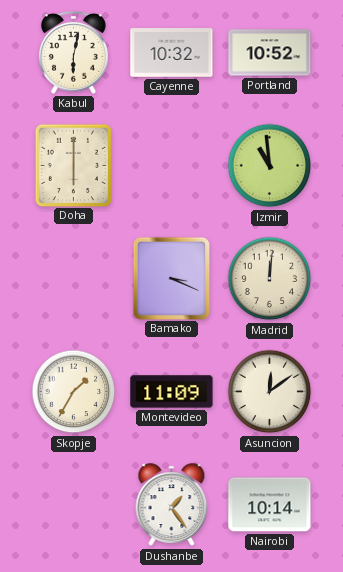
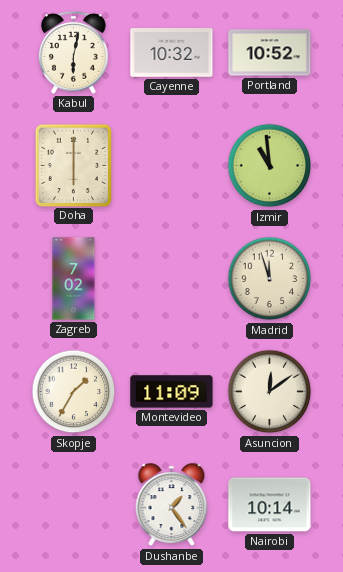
Zagreb: none -> 7:02
Bamako: 3:19 -> none
Madrid: 12:01 -> 11:57
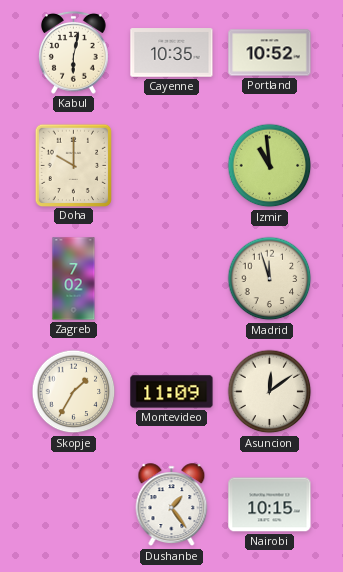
Cayenne: 10:32 -> 10:35
Doha: 6:00 -> 10:00
Nairobi: 10:14 -> 10:15
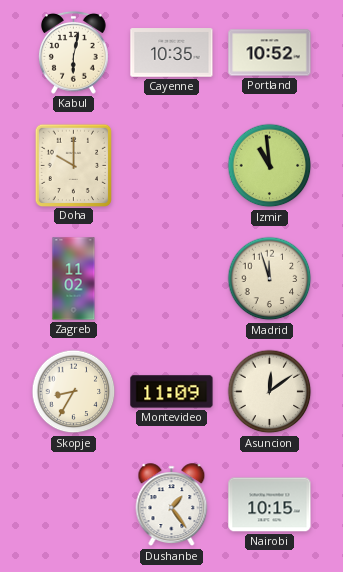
Zagreb: 7:02 -> 11:02
Skopje: 1:35 -> 8:35
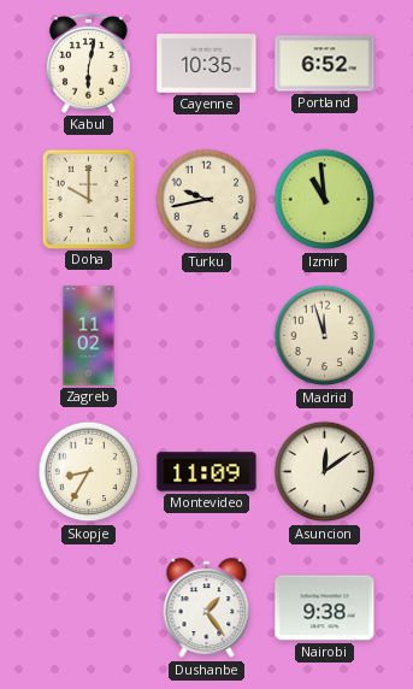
Portland: 10:52 -> 6:52
Turku: none -> 9:43
Nairobi: 10:15 -> 9:38
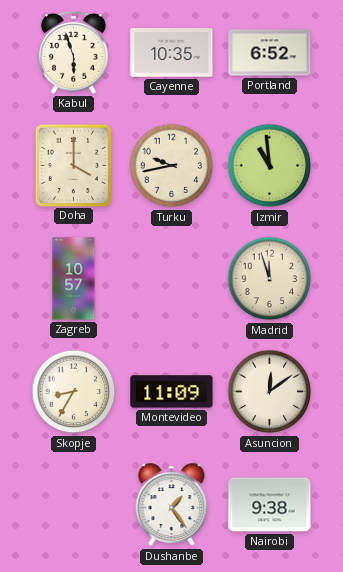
Kabul: 6:02 -> 5:57
Doha: 10:00 -> 4:00
Zagreb: 11:02 -> 10:57
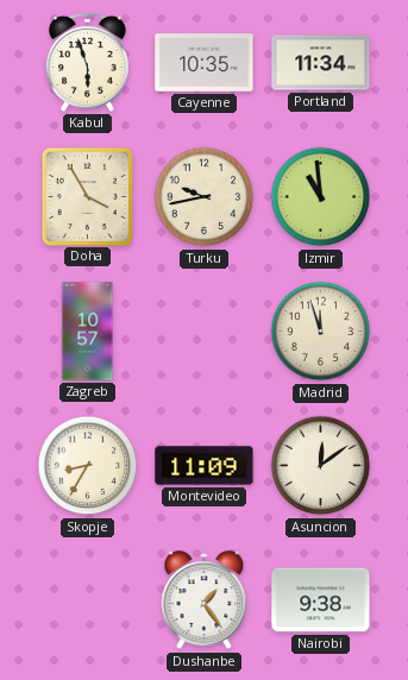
Portland: 6:52 -> 11:34
Doha: 4:00 -> 3:55
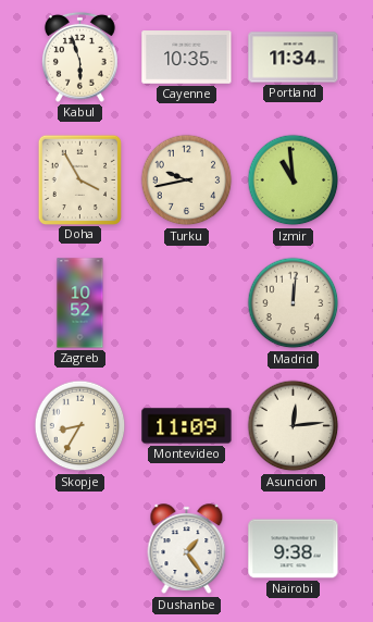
Zagreb: 10:57 -> 10:52
Madrid: 11:57 -> 12:01
Asuncion: 12:09 -> 12:14
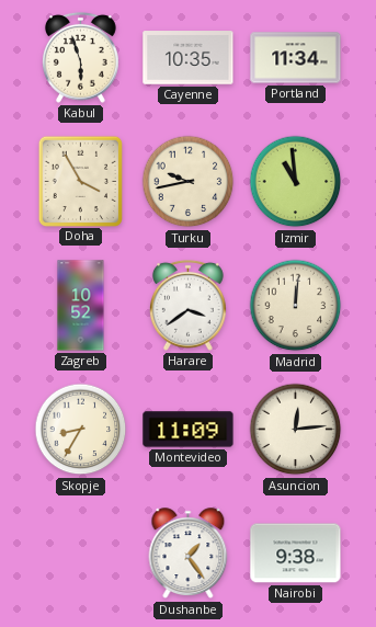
Harare: none -> 3:39
